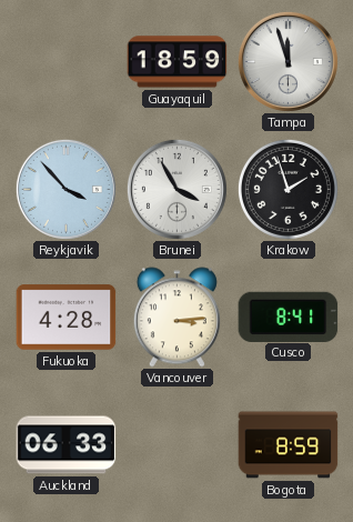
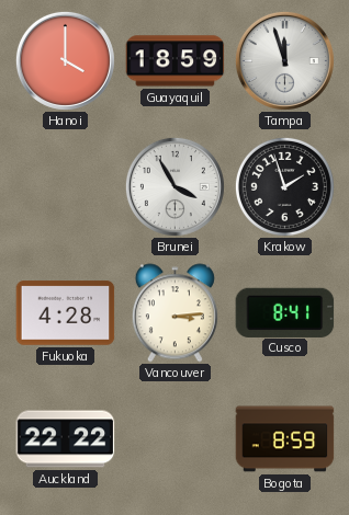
Hanoi: none -> 4:00
Reykjavik: 3:53 -> none
Auckland: 06:33 -> 22:22
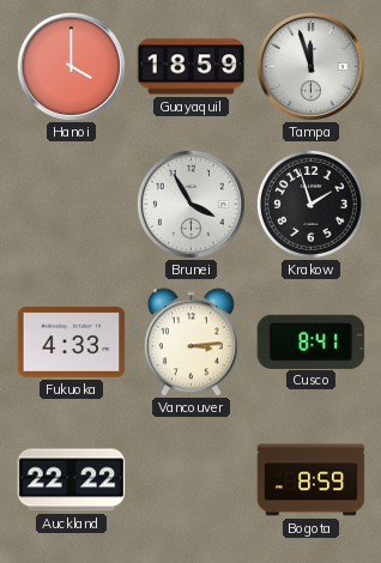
Fukuoka: 4:28 -> 4:33
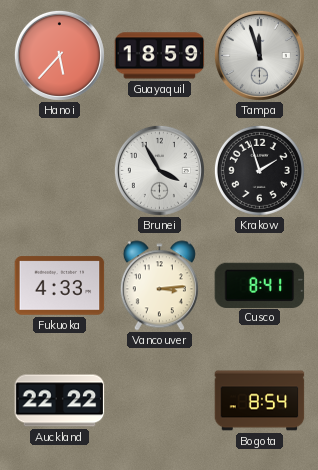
Hanoi: 4:00 -> 5:37
Bogota: 8:59 -> 8:54
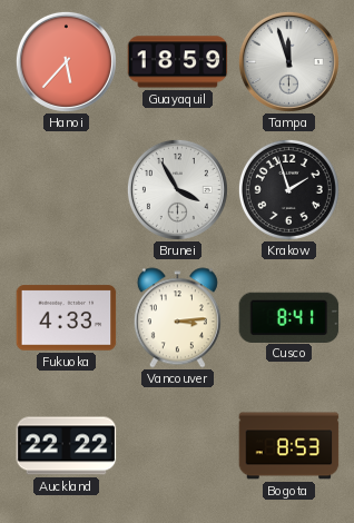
Bogota: 8:54 -> 8:53
